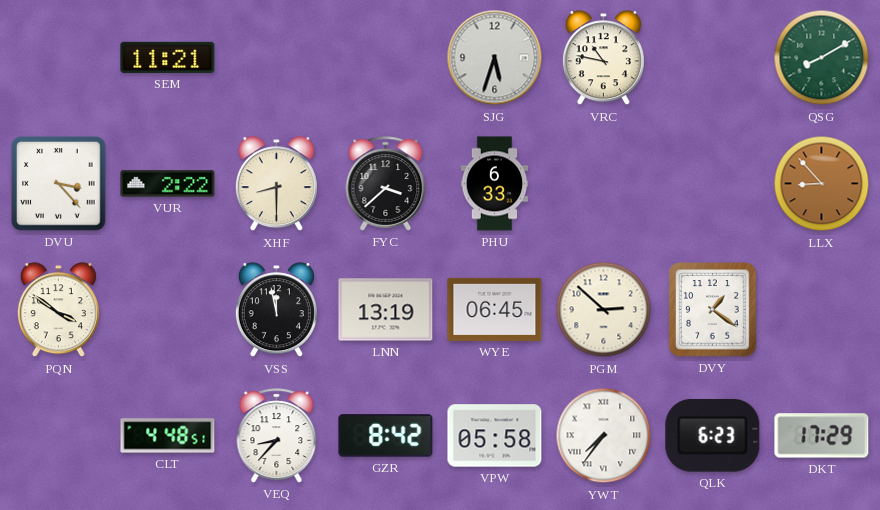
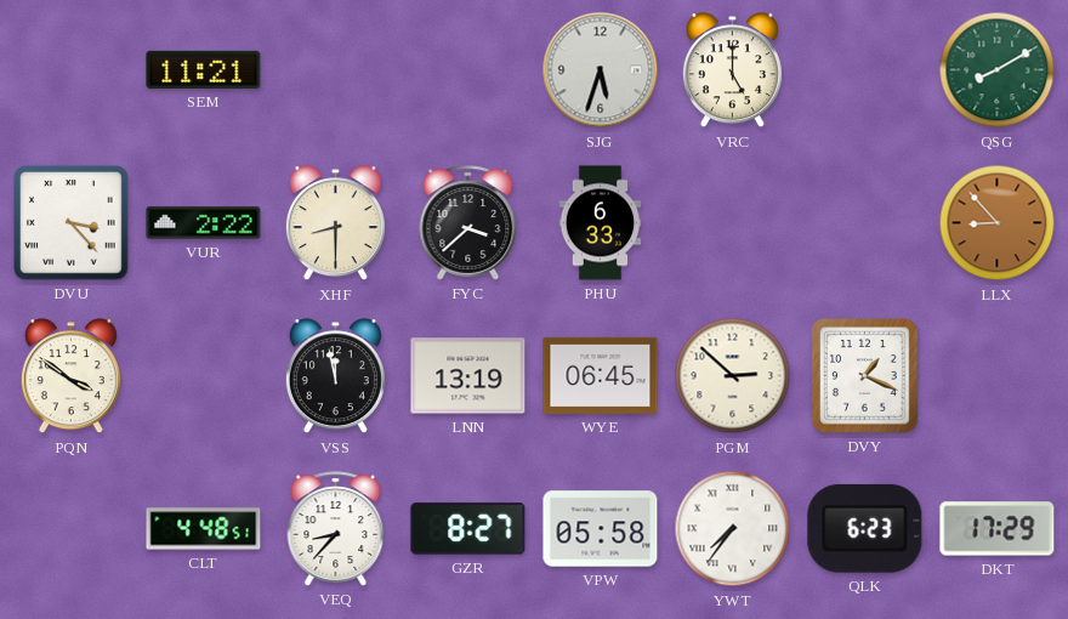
VRC: 10:47 -> 5:00
DVY: 1:21 -> 1:19
GZR: 8:42 -> 8:27
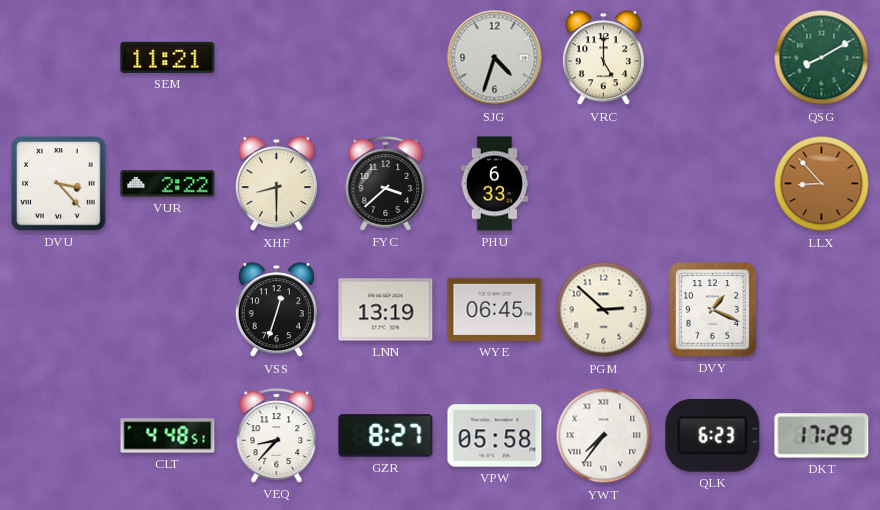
SJG: 5:33 -> 4:33
PQN: 3:51 -> none
VSS: 11:58 -> 12:33
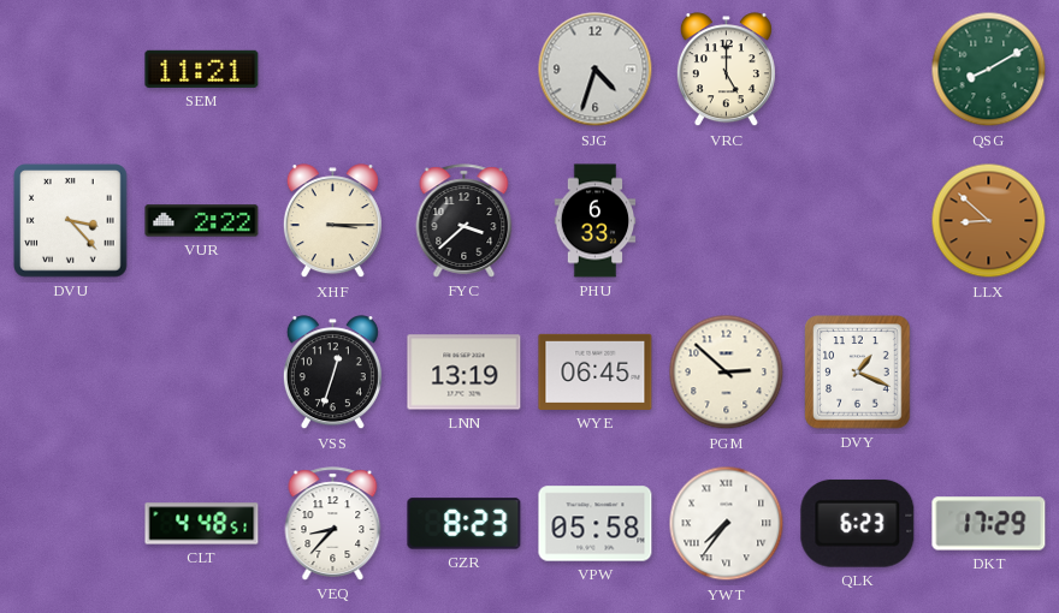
XHF: 8:30 -> 3:15
LLX: 8:53 -> 8:52
GZR: 8:27 -> 8:23
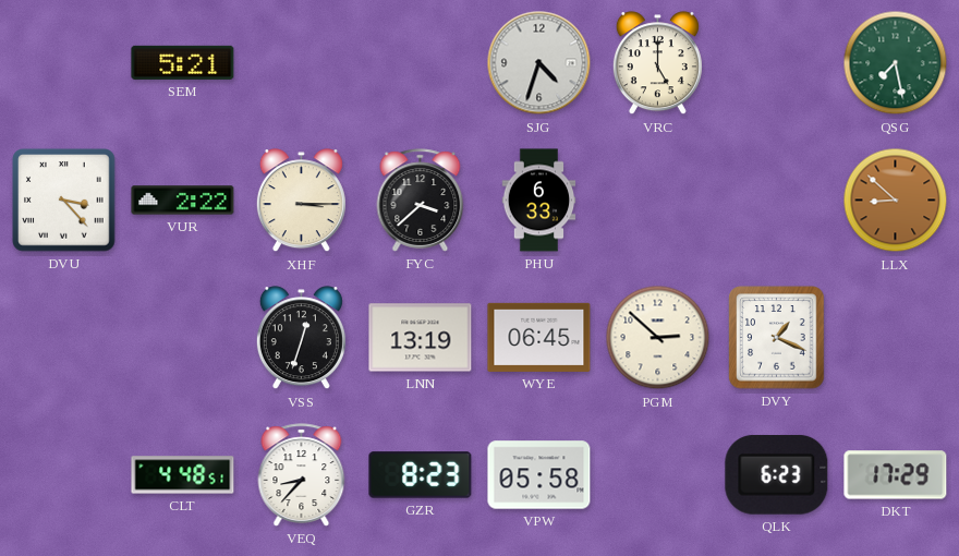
SEM: 11:21 -> 5:21
QSG: 8:10 -> 7:28
YWT: 7:36 -> none
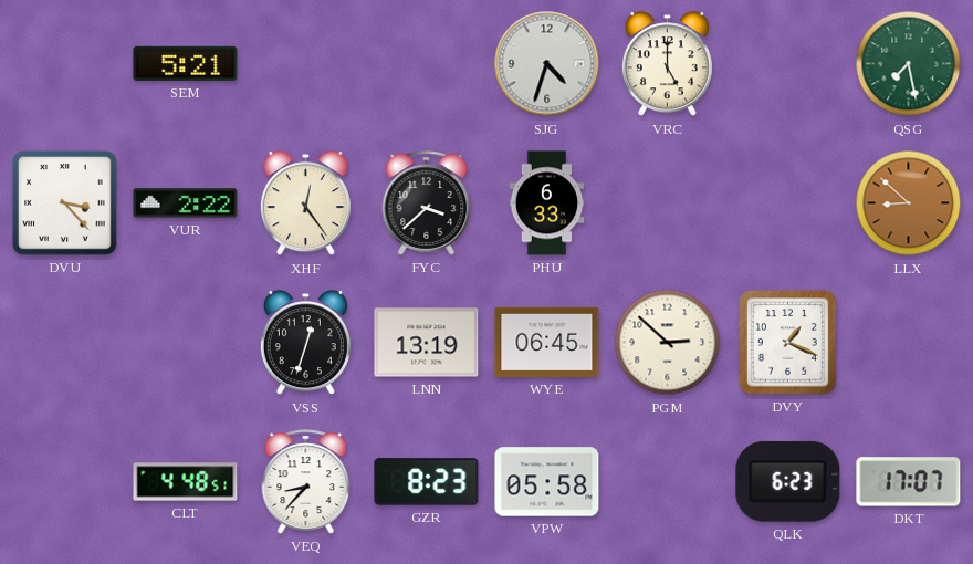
XHF: 3:15 -> 12:24
DKT: 17:29 -> 17:07
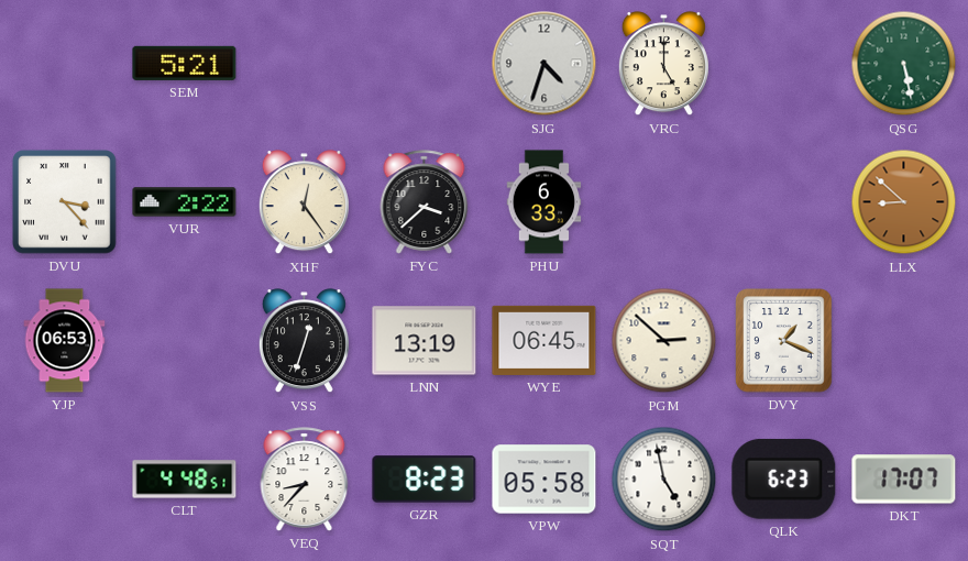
QSG: 7:28 -> 5:28
YJP: none -> 06:53
SQT: none -> 4:58
